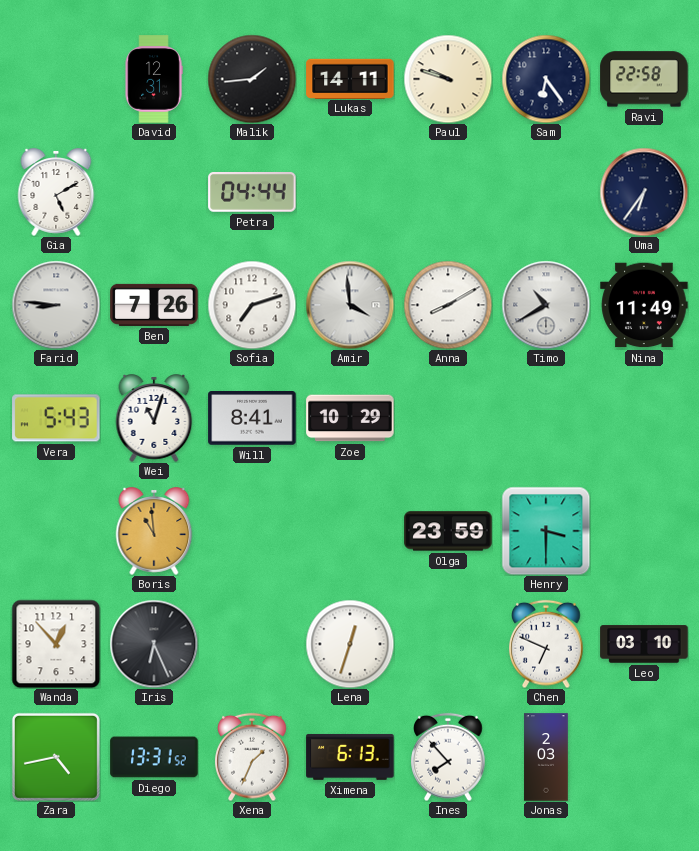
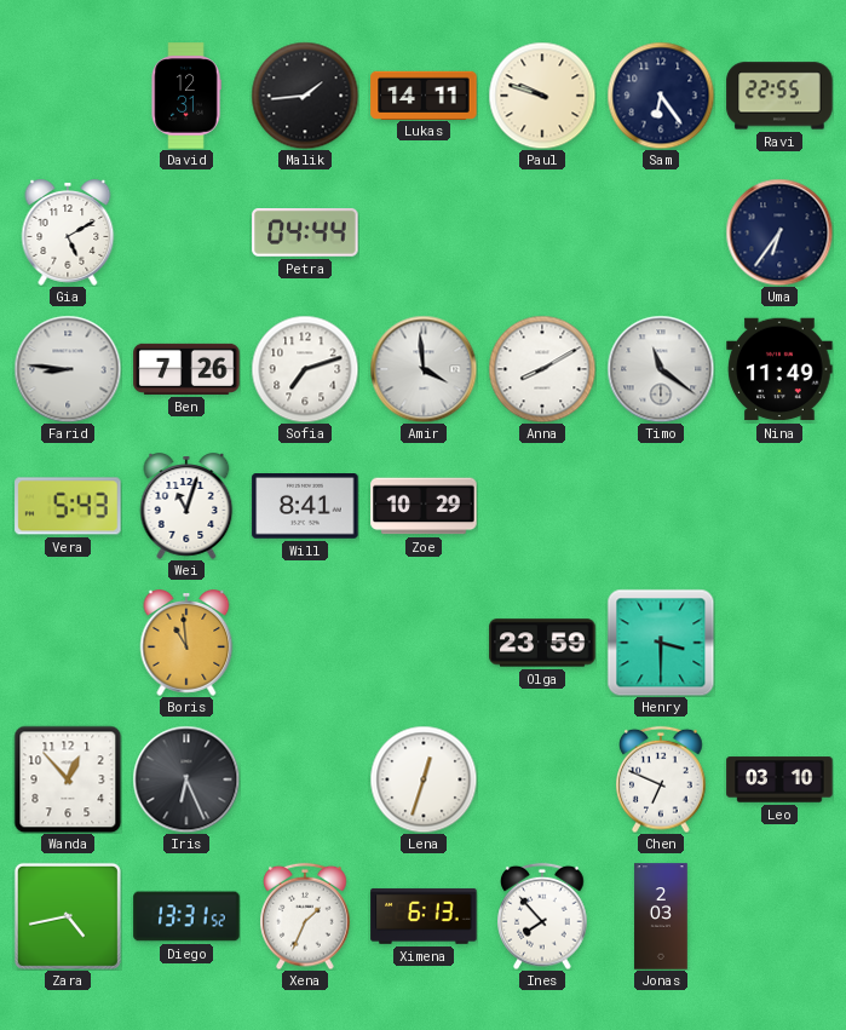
Ravi: 22:58 -> 22:55
Timo: 10:40 -> 11:21
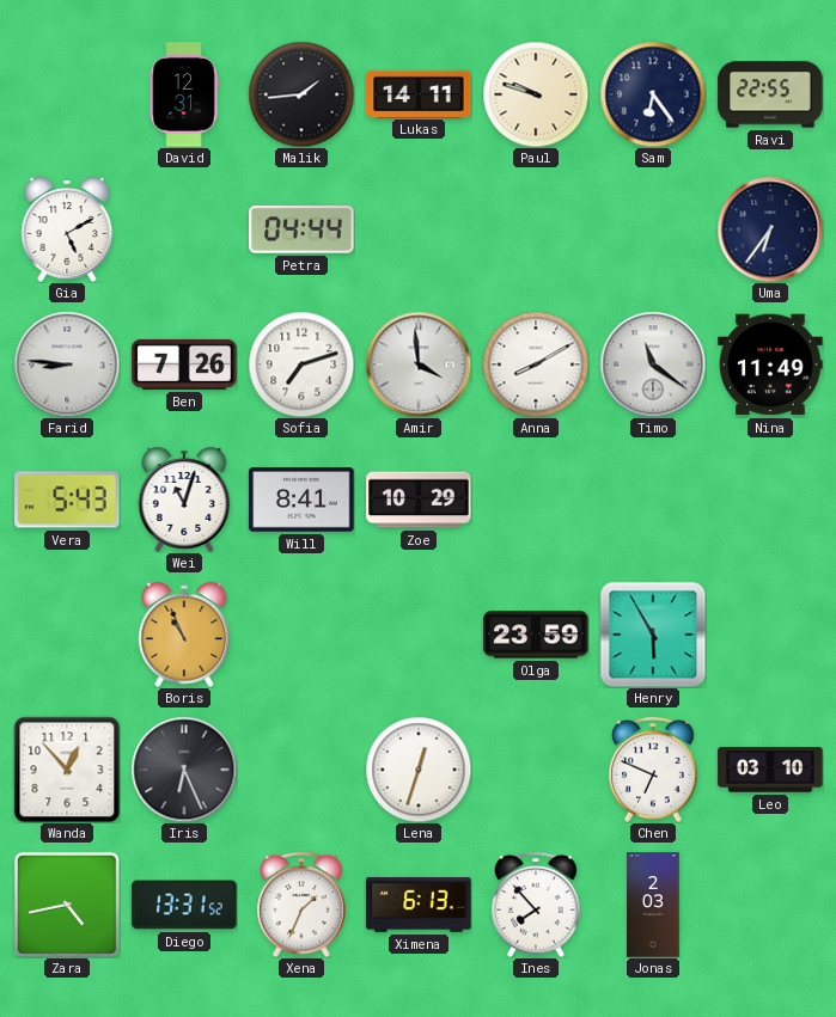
Boris: 10:59 -> 10:56
Henry: 3:30 -> 5:55
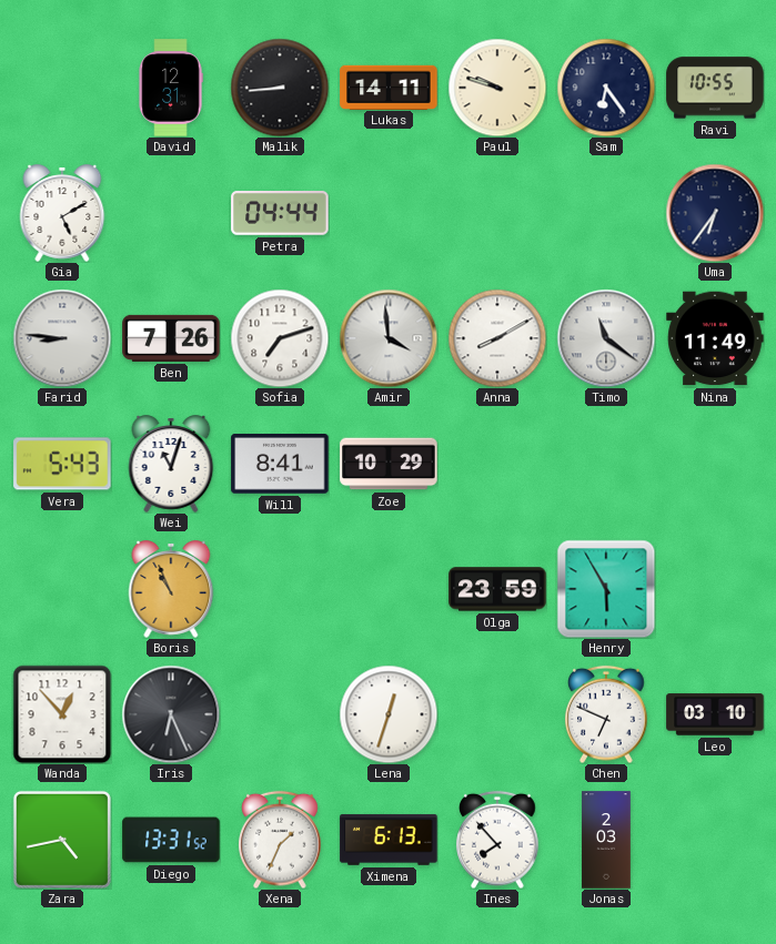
Malik: 1:44 -> 8:44
Ravi: 22:55 -> 10:55
